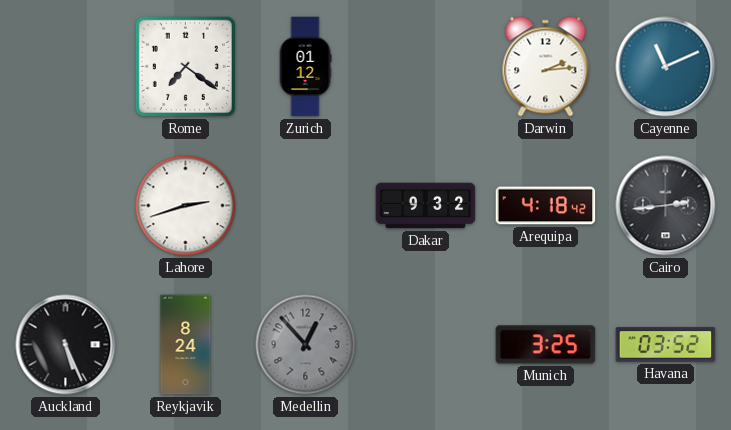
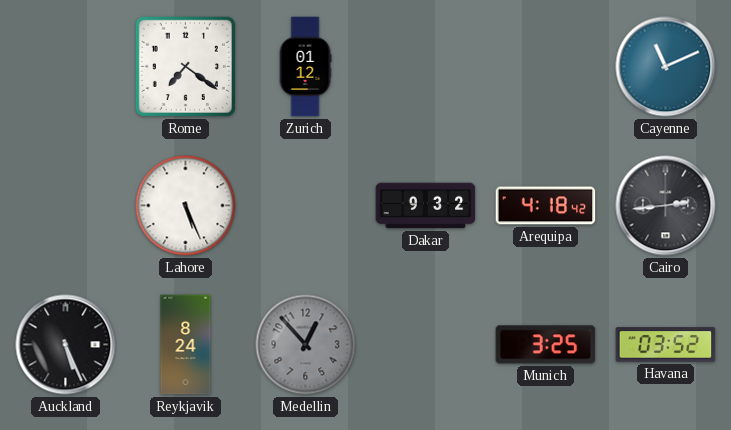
Darwin: 2:14 -> none
Lahore: 2:42 -> 5:26
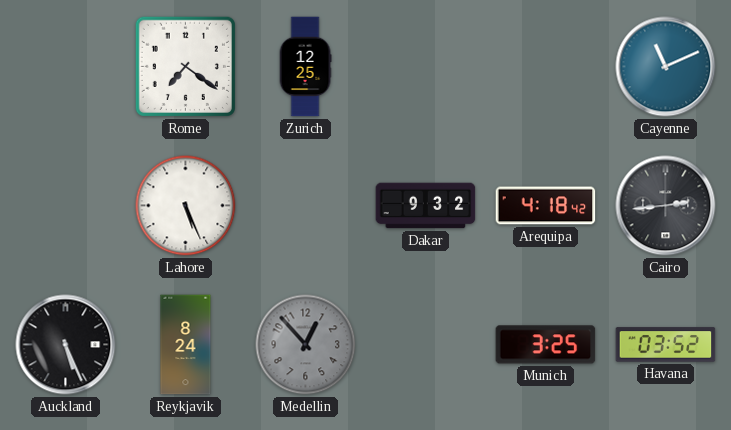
Zurich: 01:12 -> 12:25
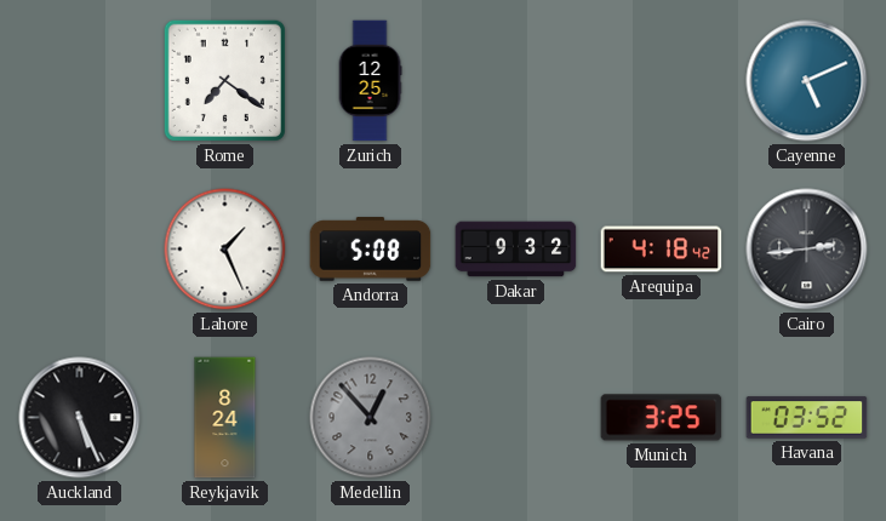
Cayenne: 11:11 -> 5:11
Lahore: 5:26 -> 1:26
Andorra: none -> 5:08
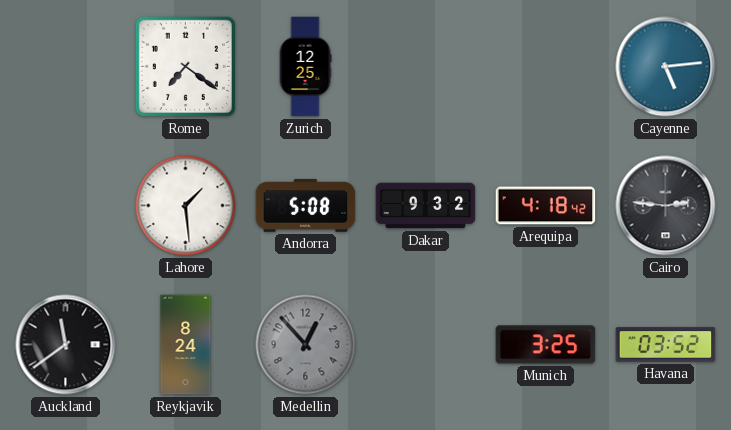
Cayenne: 5:11 -> 5:14
Lahore: 1:26 -> 1:29
Cairo: 2:44 -> 2:46
Auckland: 5:26 -> 11:39
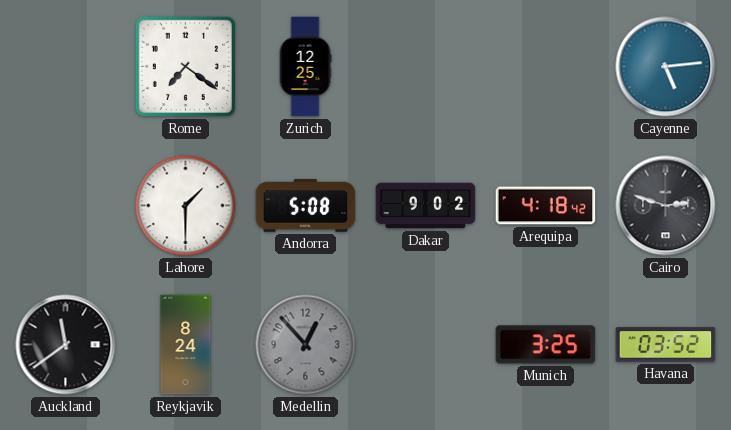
Lahore: 1:29 -> 1:30
Dakar: 9:32 -> 9:02
Cairo: 2:46 -> 2:48
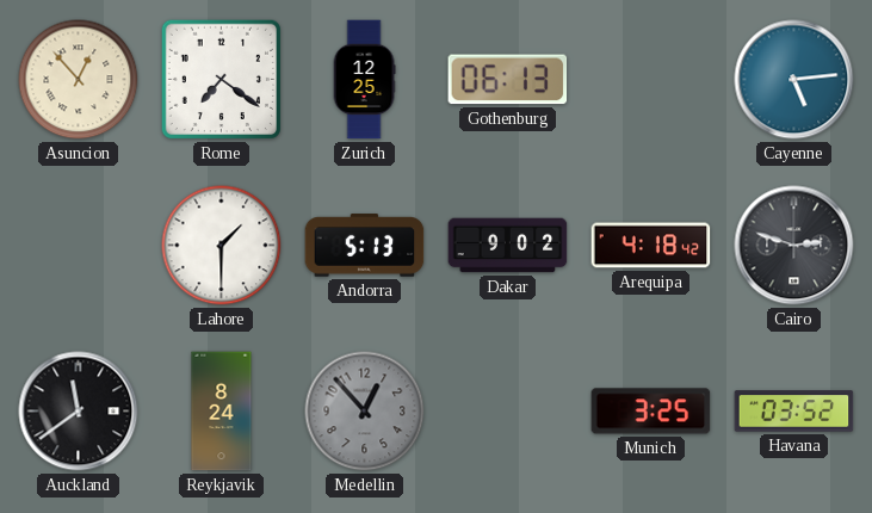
Asuncion: none -> 12:53
Gothenburg: none -> 06:13
Andorra: 5:08 -> 5:13
